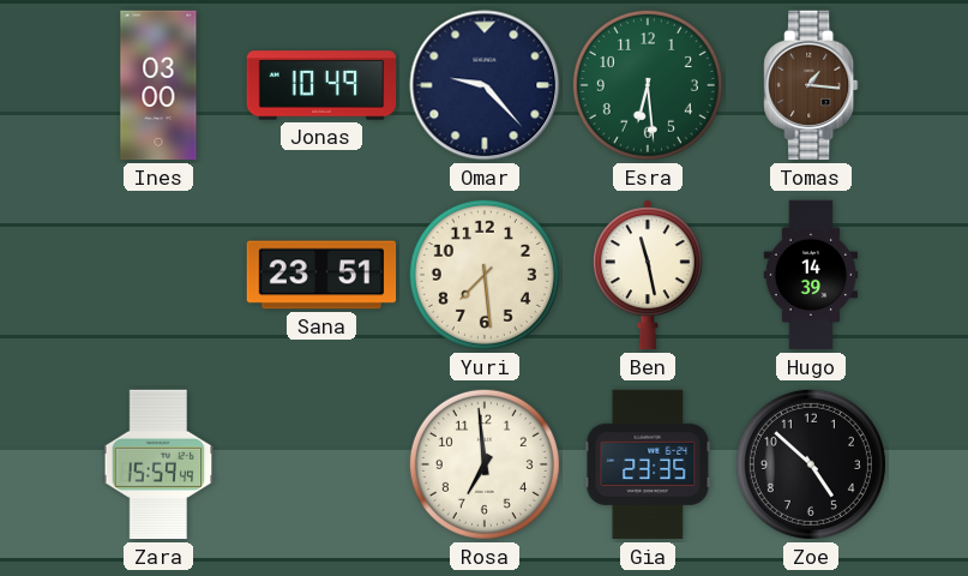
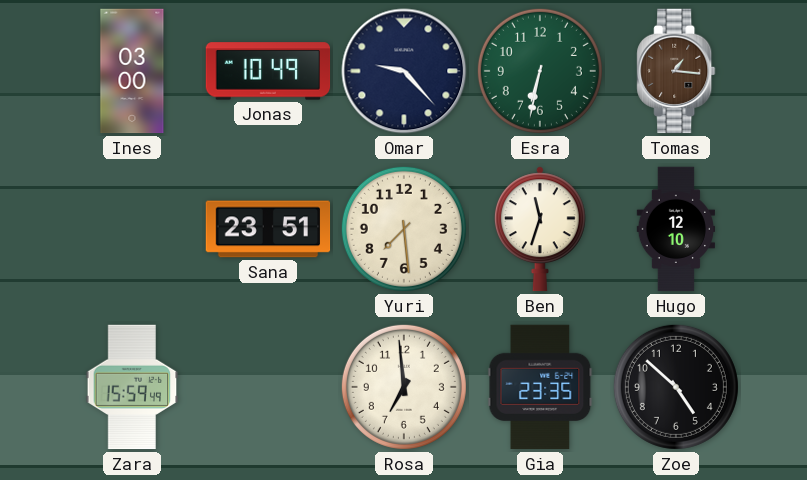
Esra: 6:29 -> 6:32
Ben: 11:28 -> 11:33
Hugo: 14:39 -> 12:10
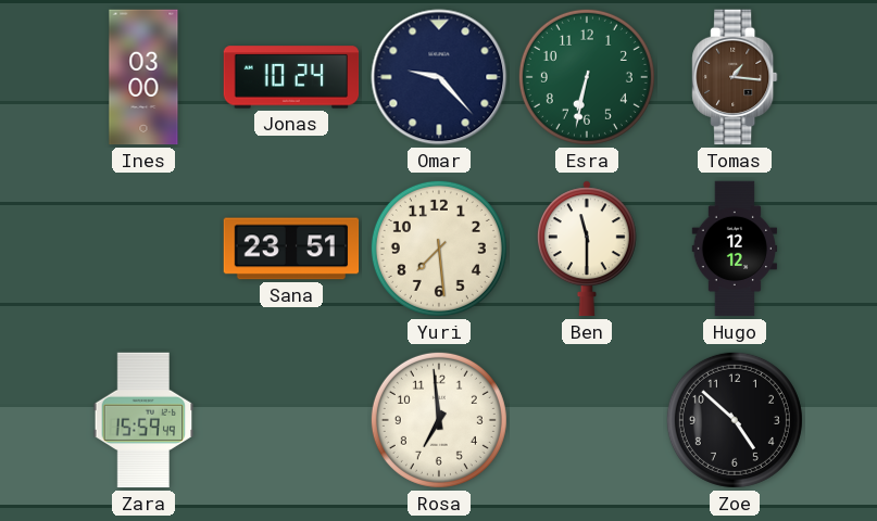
Jonas: 10:49 -> 10:24
Ben: 11:33 -> 11:30
Hugo: 12:10 -> 12:12
Gia: 23:35 -> none
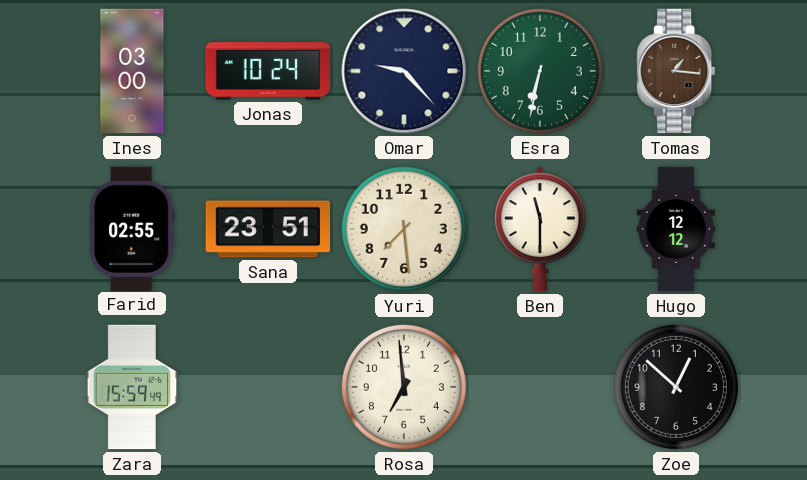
Farid: none -> 02:55
Zoe: 4:52 -> 12:52
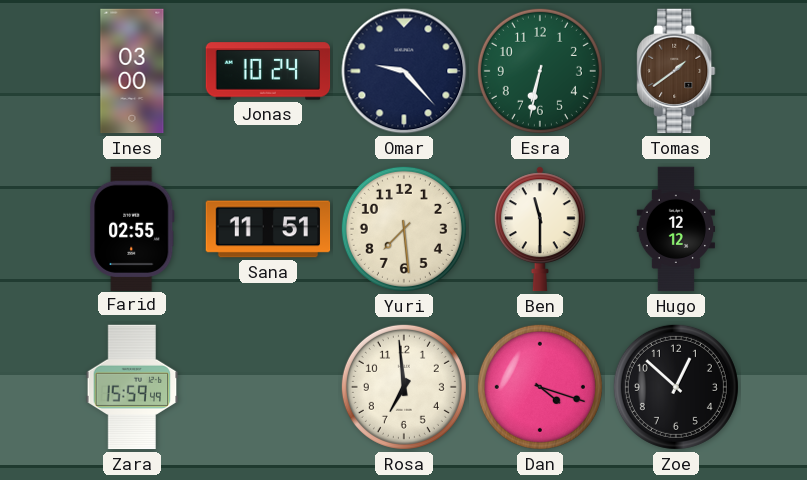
Tomas: 1:16 -> 1:39
Sana: 23:51 -> 11:51
Dan: none -> 4:18
